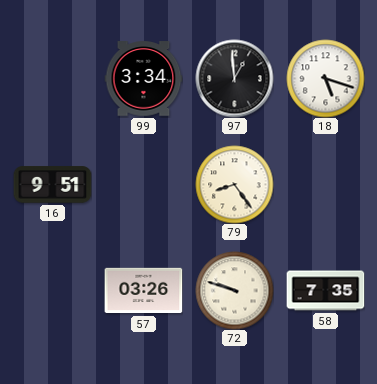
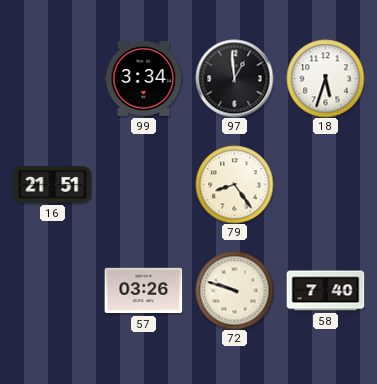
18: 5:18 -> 5:33
16: 9:51 -> 21:51
58: 7:35 -> 7:40
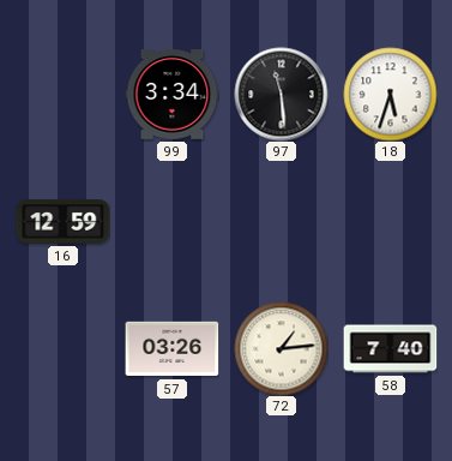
97: 12:59 -> 11:29
16: 21:51 -> 12:59
79: 8:24 -> none
72: 9:48 -> 1:14
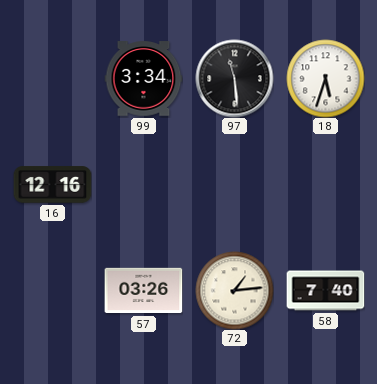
16: 12:59 -> 12:16
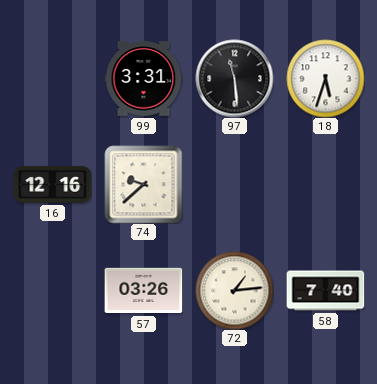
99: 3:34 -> 3:31
74: none -> 9:38
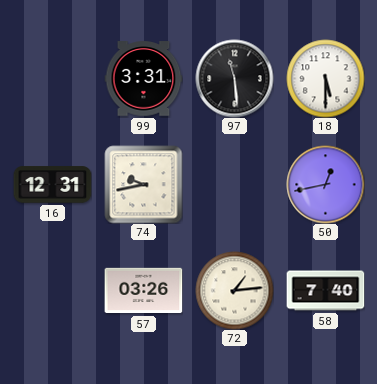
18: 5:33 -> 5:30
16: 12:16 -> 12:31
74: 9:38 -> 9:43
50: none -> 12:43
